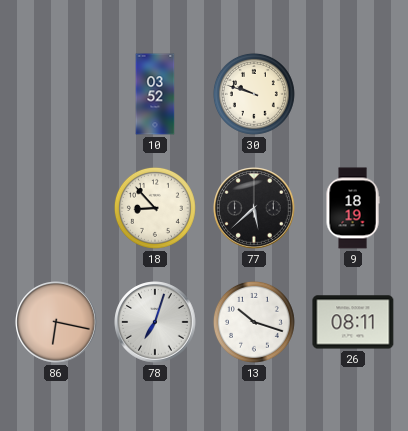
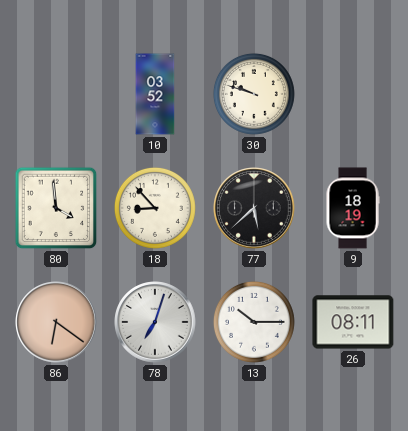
80: none -> 3:59
86: 6:17 -> 6:21
13: 10:18 -> 10:15
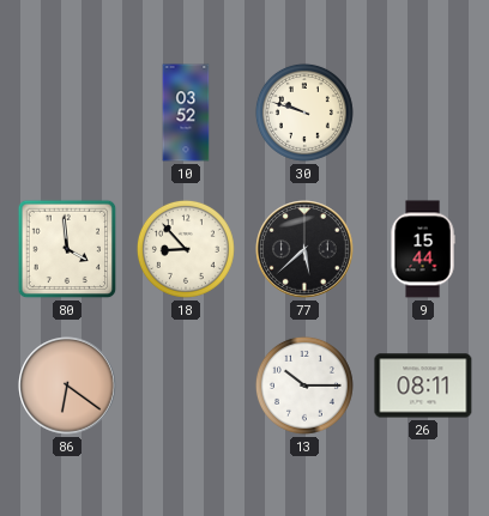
9: 18:19 -> 15:44
78: 7:03 -> none
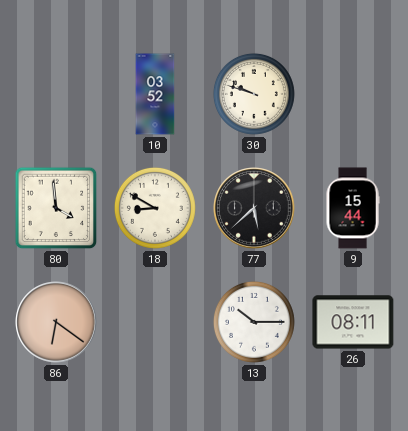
18: 8:53 -> 8:50
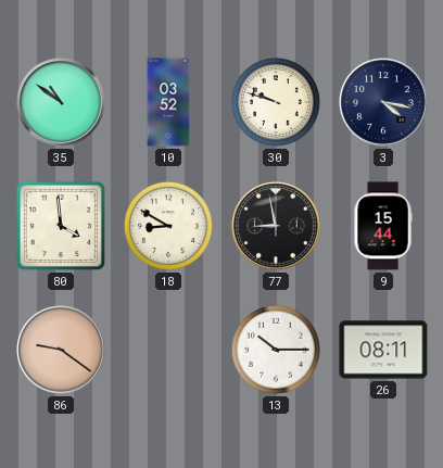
35: none -> 10:51
3: none -> 4:17
77: 5:38 -> 8:58
86: 6:21 -> 9:21
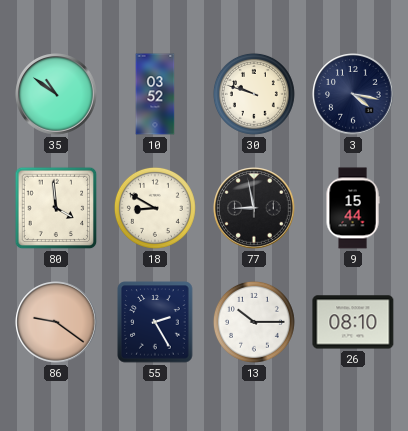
55: none -> 2:25
26: 08:11 -> 08:10
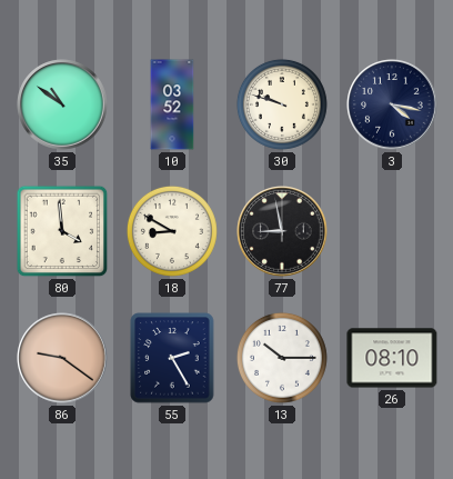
9: 15:44 -> none
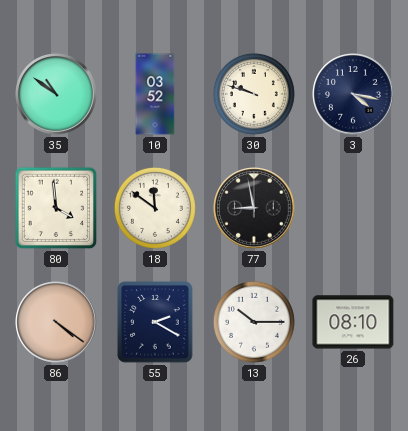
18: 8:50 -> 11:51
86: 9:21 -> 4:21
55: 2:25 -> 2:20
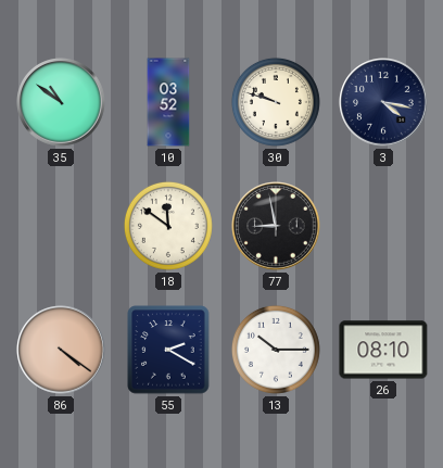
80: 3:59 -> none
